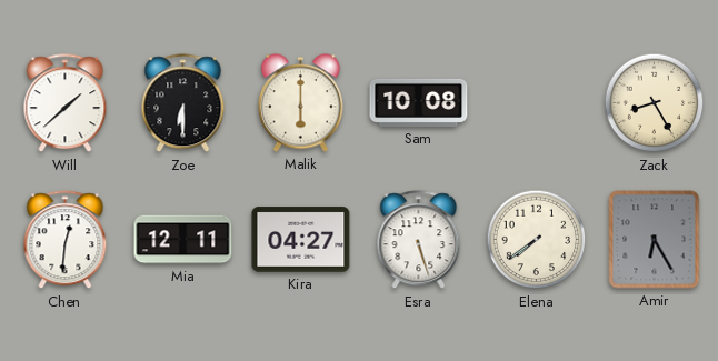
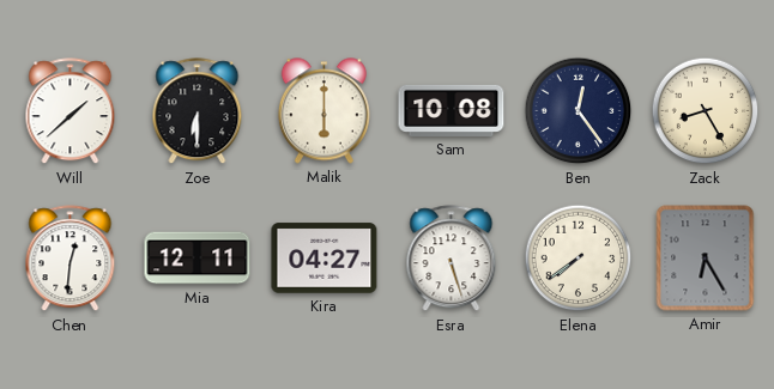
Ben: none -> 12:24
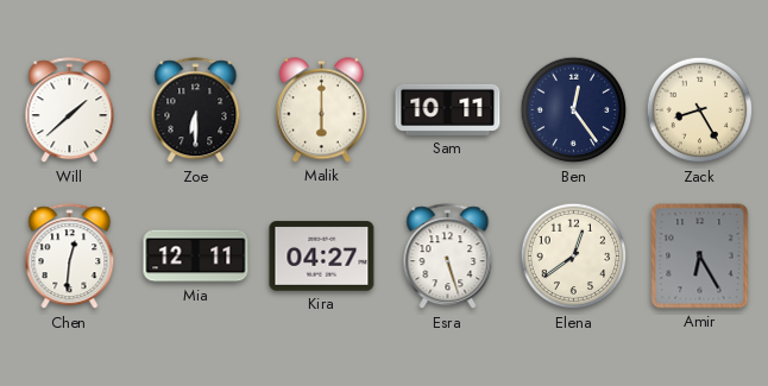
Sam: 10:08 -> 10:11
Elena: 7:39 -> 12:39
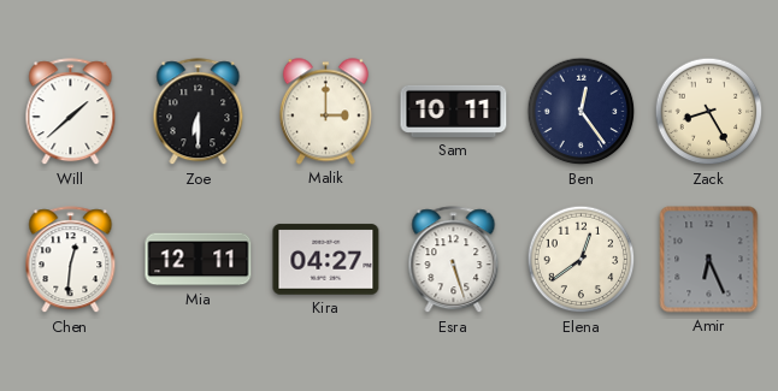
Malik: 6:00 -> 3:00
Amir: 6:25 -> 6:26
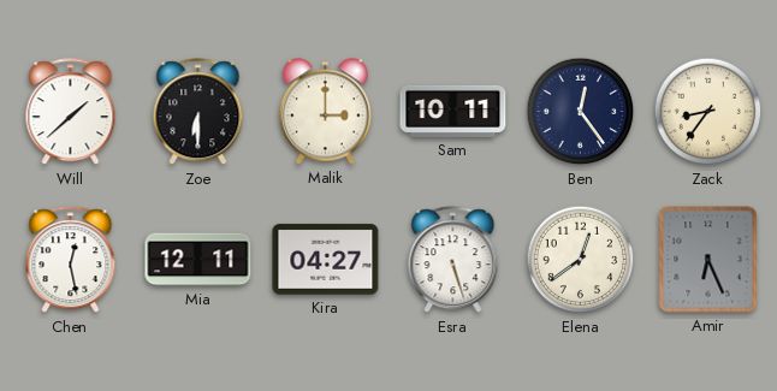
Zack: 8:25 -> 8:36
Chen: 12:31 -> 12:28
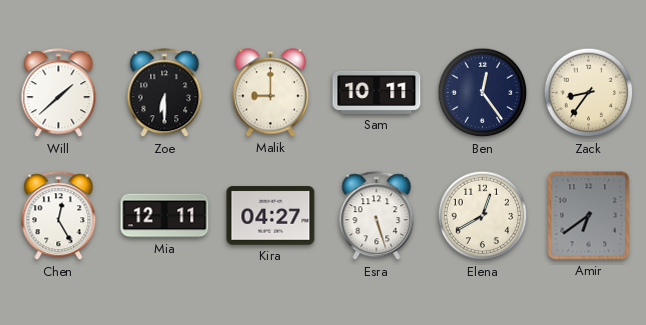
Malik: 3:00 -> 9:00
Chen: 12:28 -> 12:25
Elena: 12:39 -> 12:40
Amir: 6:26 -> 6:39
